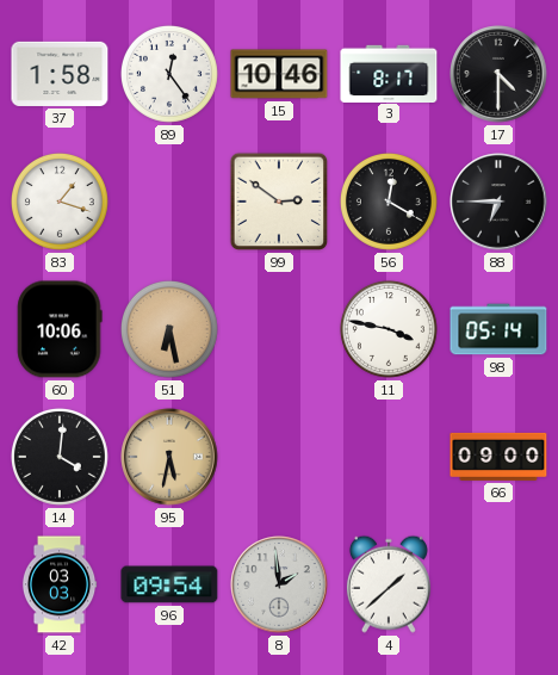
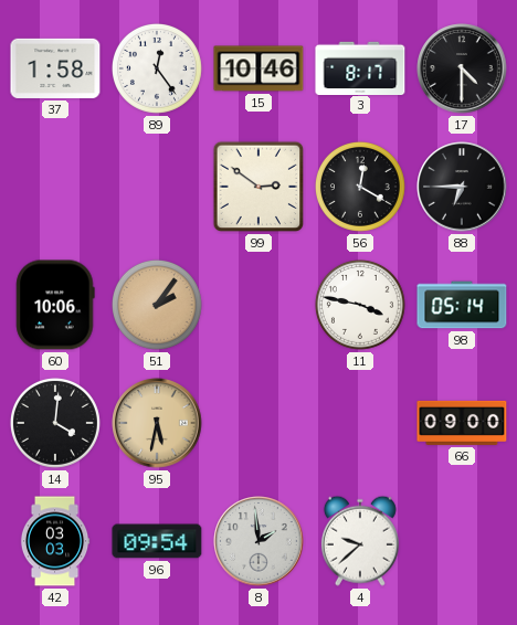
83: 1:18 -> none
51: 6:28 -> 2:06
4: 1:38 -> 9:38
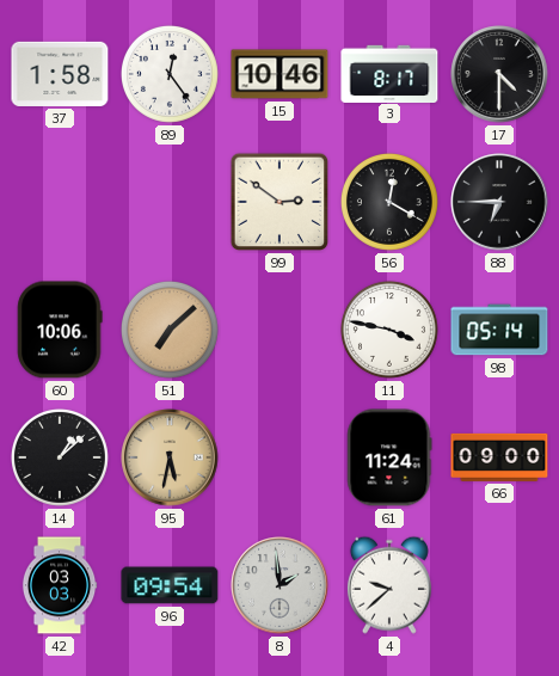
51: 2:06 -> 7:08
14: 4:01 -> 1:08
61: none -> 11:24
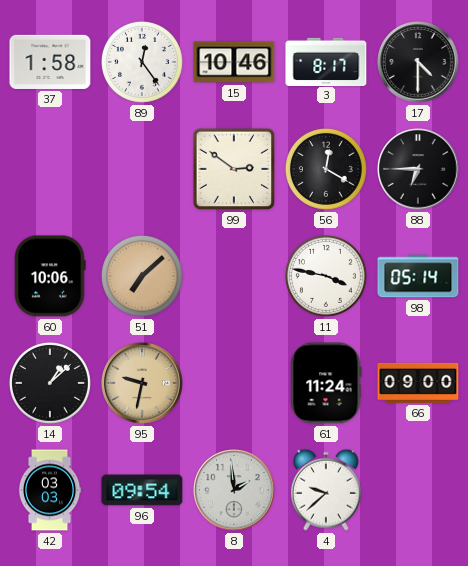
95: 5:32 -> 9:32
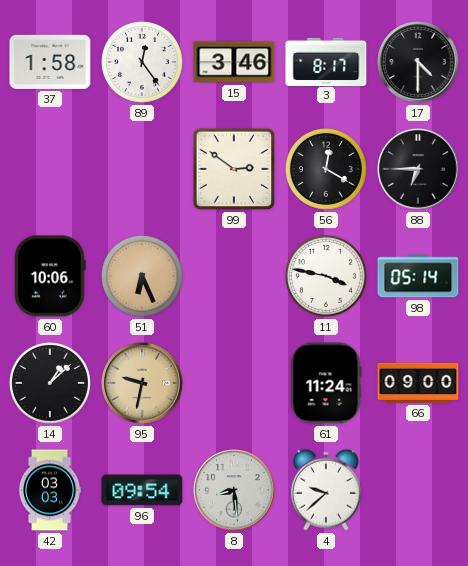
15: 10:46 -> 3:46
51: 7:08 -> 6:26
8: 1:59 -> 8:29
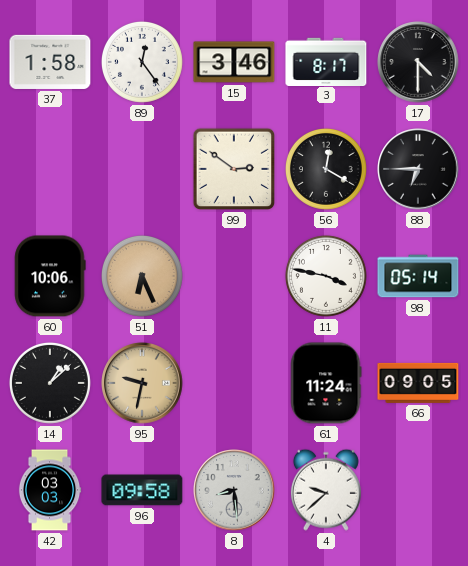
66: 09:00 -> 09:05
96: 09:54 -> 09:58
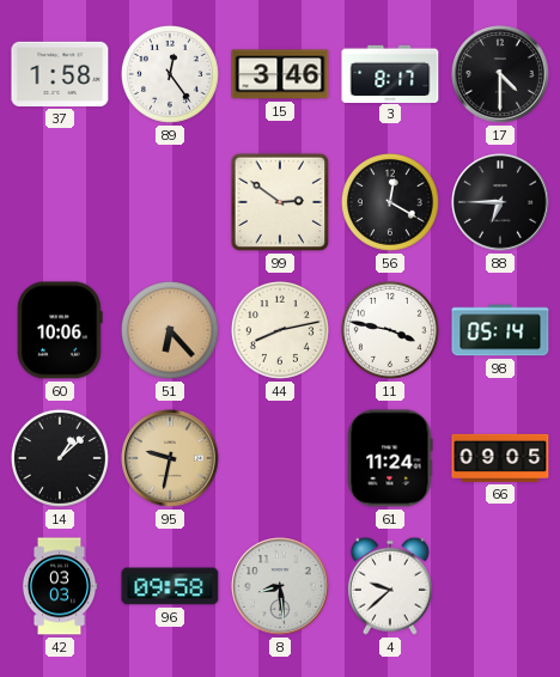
51: 6:26 -> 6:23
44: none -> 8:13
